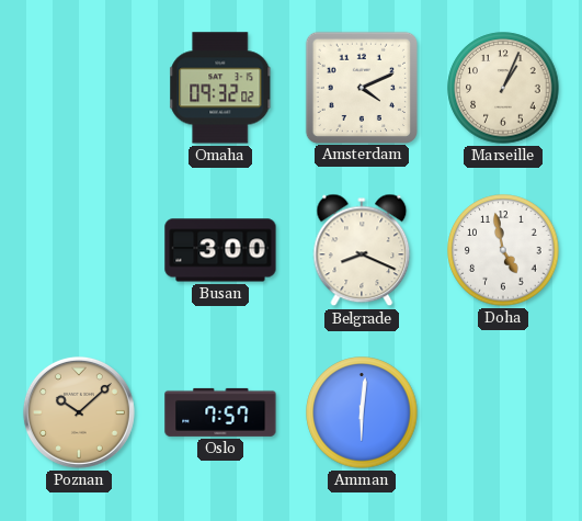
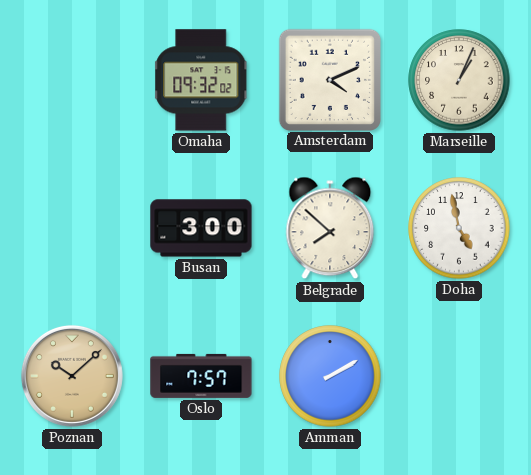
Belgrade: 8:19 -> 7:52
Amman: 6:01 -> 2:10
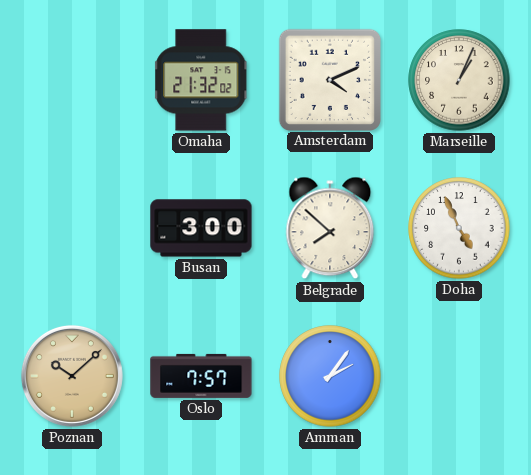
Omaha: 09:32 -> 21:32
Doha: 4:58 -> 4:56
Amman: 2:10 -> 2:06
